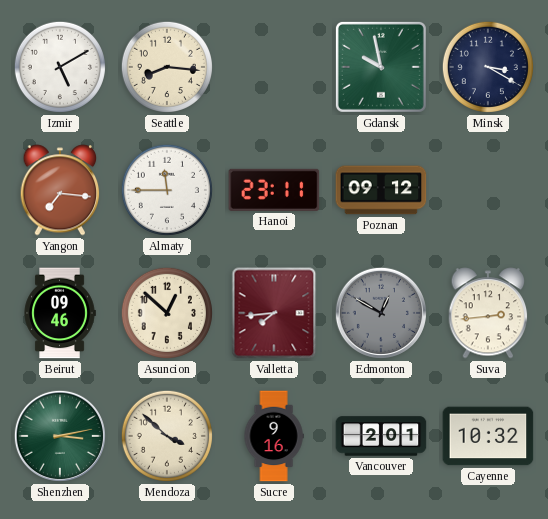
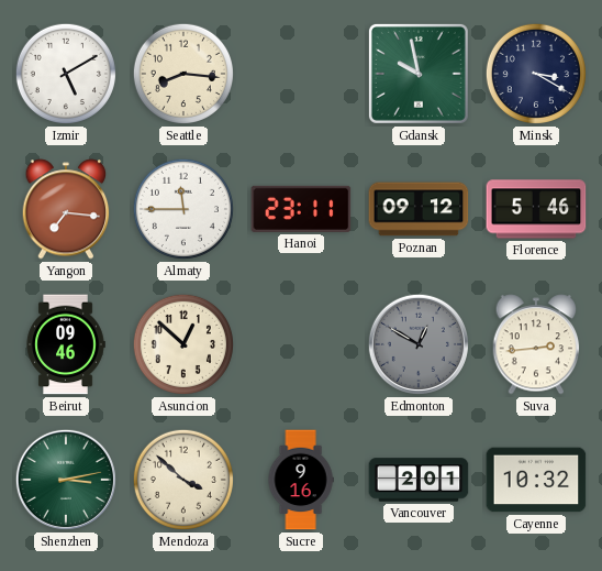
Florence: none -> 5:46
Valletta: 7:44 -> none
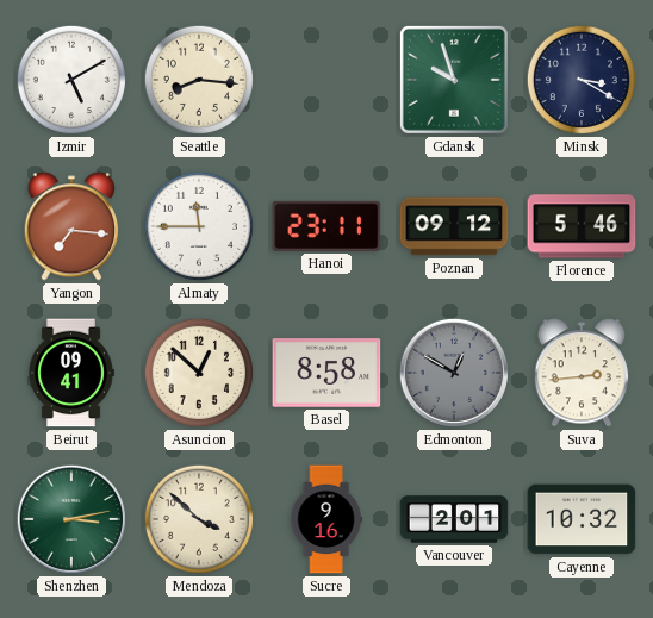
Gdansk: 9:58 -> 9:57
Beirut: 09:46 -> 09:41
Basel: none -> 8:58
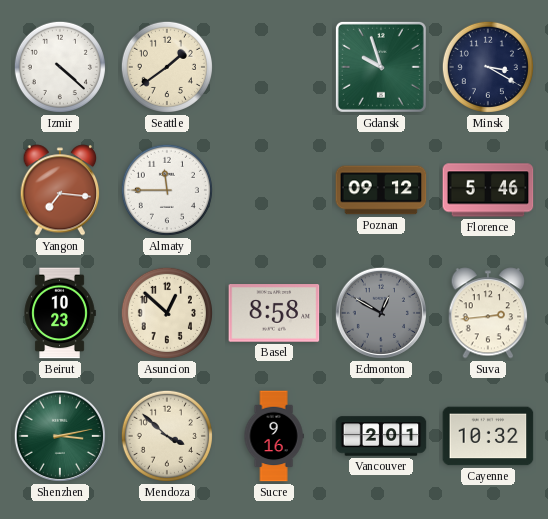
Izmir: 5:10 -> 4:22
Seattle: 8:16 -> 1:39
Hanoi: 23:11 -> none
Beirut: 09:41 -> 10:23
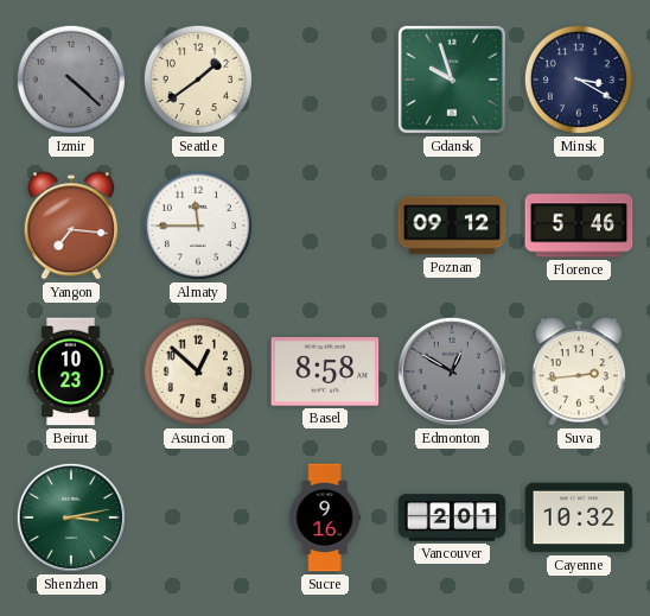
Izmir dial: white -> grey
Mendoza: 3:52 -> none
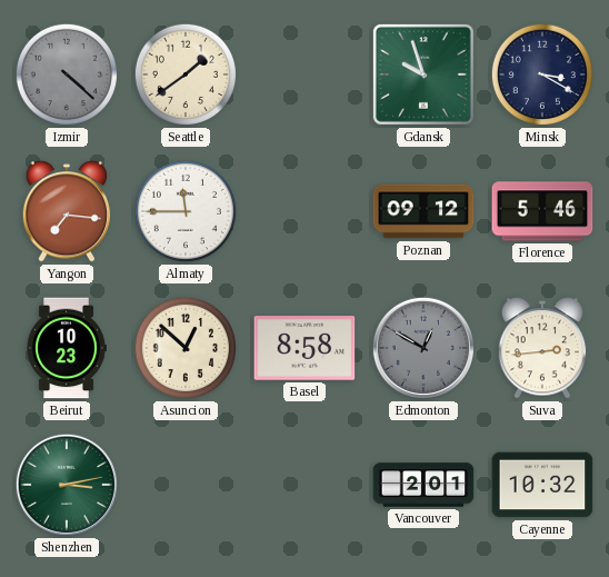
Sucre: 9:16 -> none
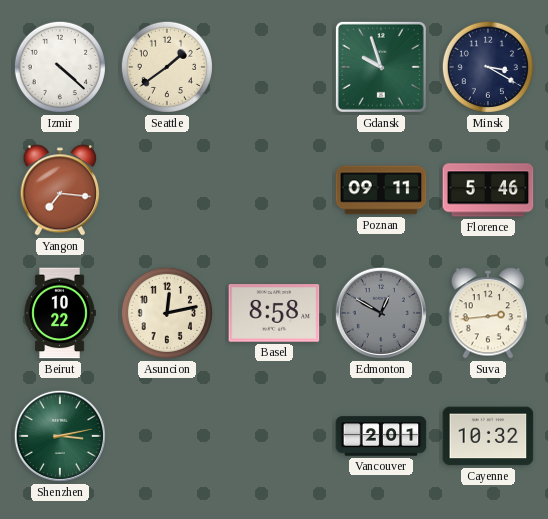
Izmir dial: grey -> white
Almaty: 11:45 -> none
Poznan: 09:12 -> 09:11
Beirut: 10:23 -> 10:22
Asuncion: 12:52 -> 12:13
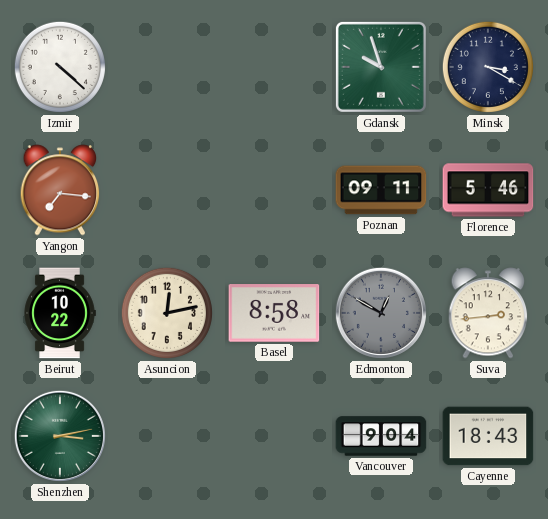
Seattle: 1:39 -> none
Vancouver: 2:01 -> 9:04
Cayenne: 10:32 -> 18:43
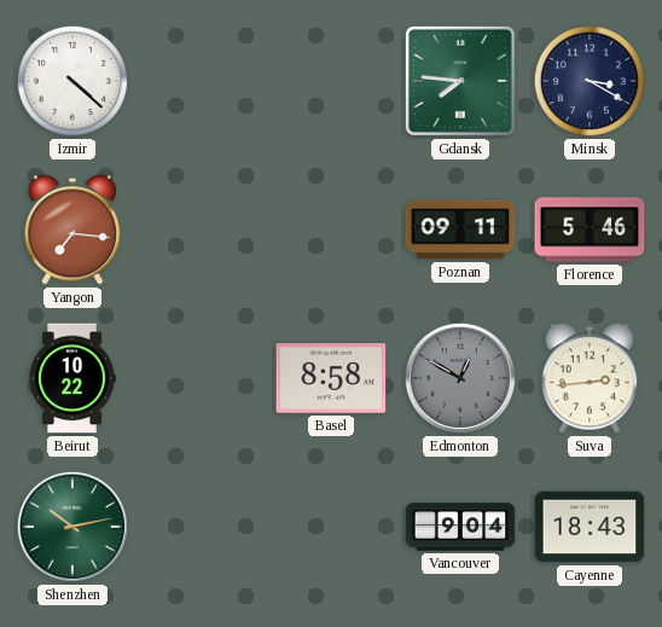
Gdansk: 9:57 -> 7:46
Asuncion: 12:13 -> none
Shenzhen: 3:13 -> 10:13
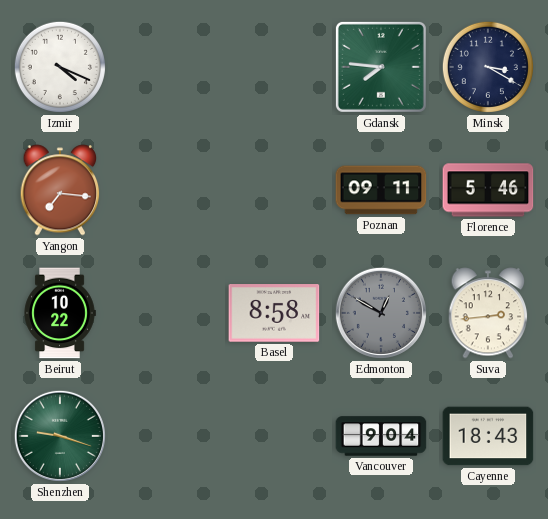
Izmir: 4:22 -> 4:19
Shenzhen: 10:13 -> 9:18
